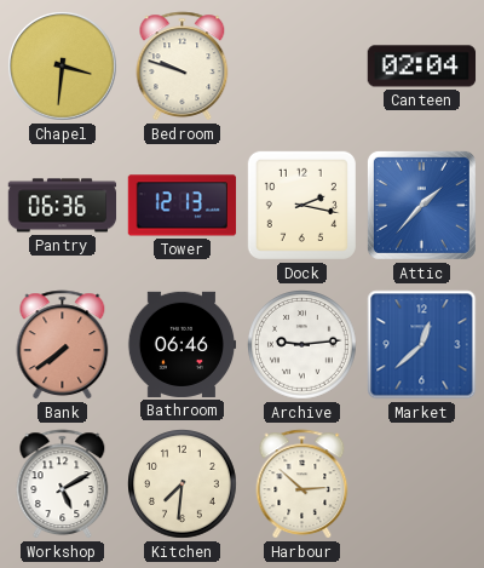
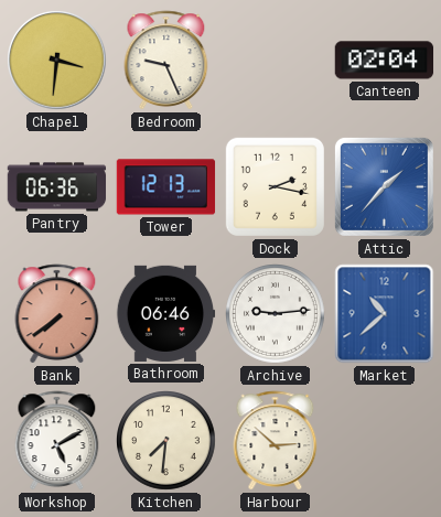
Bedroom: 9:48 -> 9:26
Market: 12:38 -> 10:38
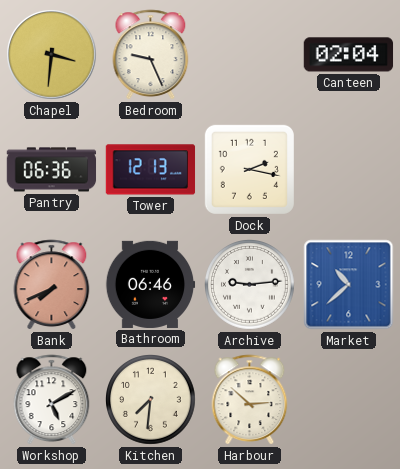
Attic: 1:37 -> none
Bank: 7:39 -> 7:41
